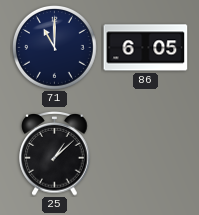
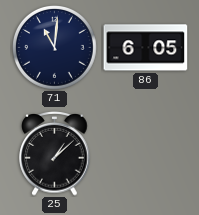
71: 11:00 -> 11:01
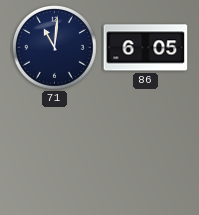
25: 1:08 -> none
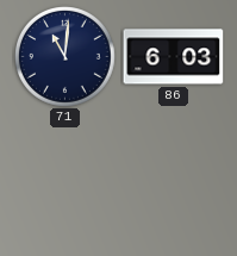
86: 6:05 -> 6:03
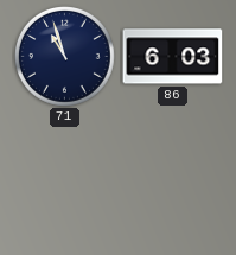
71: 11:01 -> 10:57
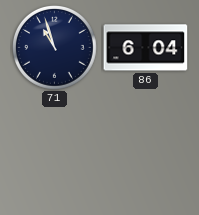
86: 6:03 -> 6:04
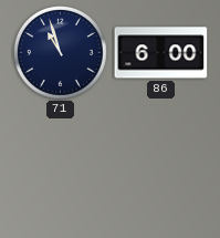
86: 6:04 -> 6:00
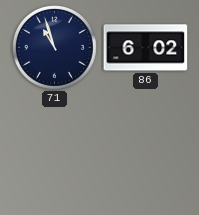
86: 6:00 -> 6:02
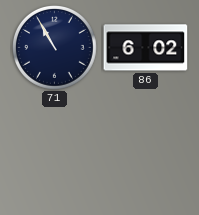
71: 10:57 -> 10:55
